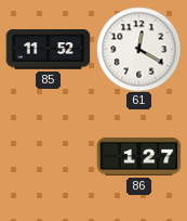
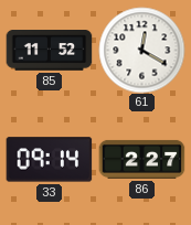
33: none -> 09:14
86: 1:27 -> 2:27
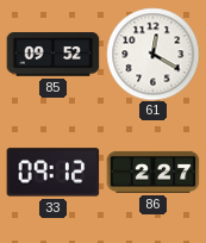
85: 11:52 -> 09:52
33: 09:14 -> 09:12
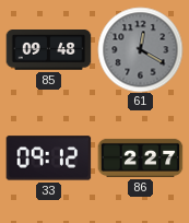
85: 09:52 -> 09:48
61 dial: white -> grey
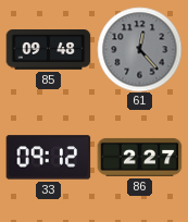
61: 12:20 -> 12:23
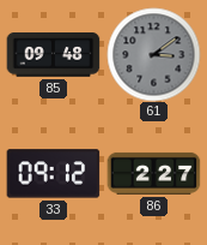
61: 12:23 -> 3:09
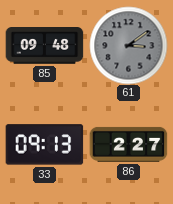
33: 09:12 -> 09:13
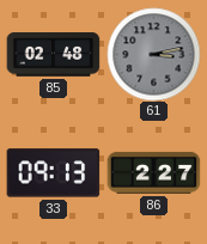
85: 09:48 -> 02:48
61: 3:09 -> 3:13
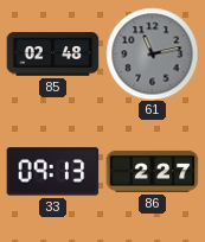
61: 3:13 -> 11:13
